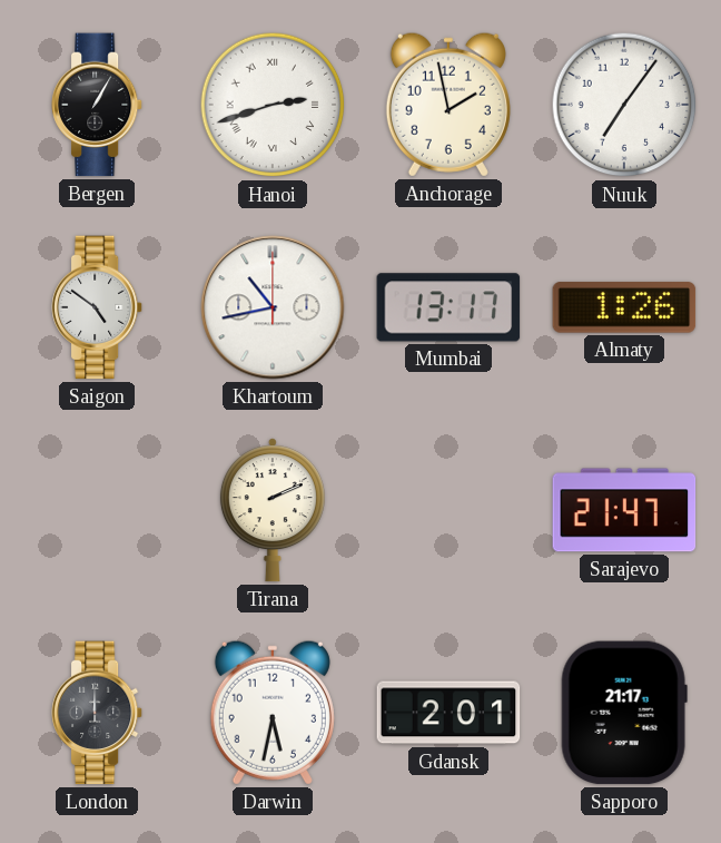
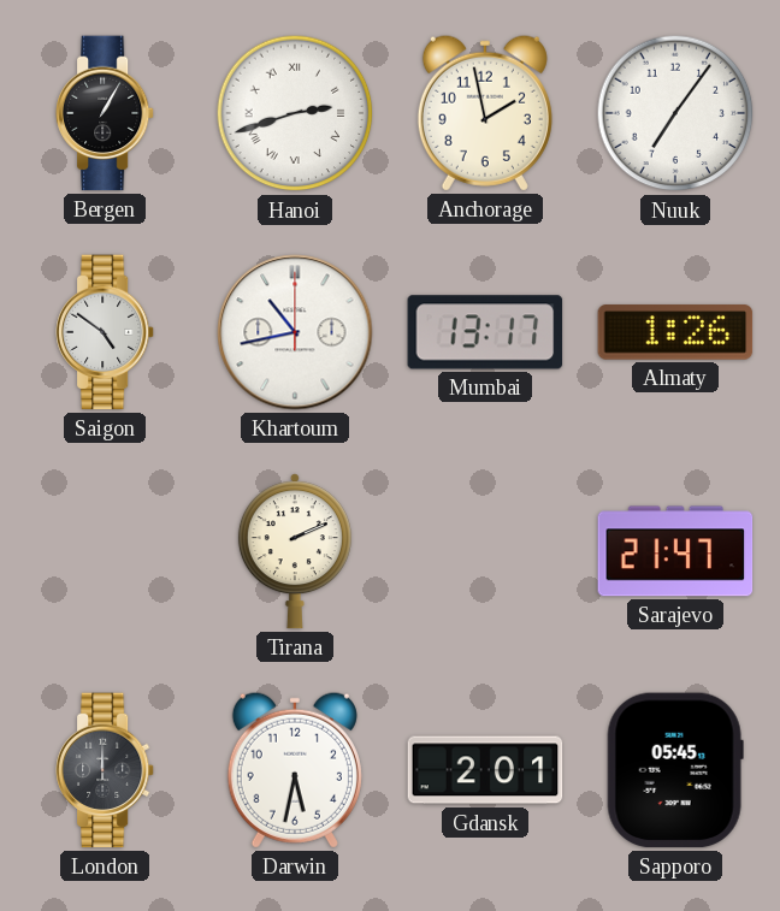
Sapporo: 21:17 -> 05:45
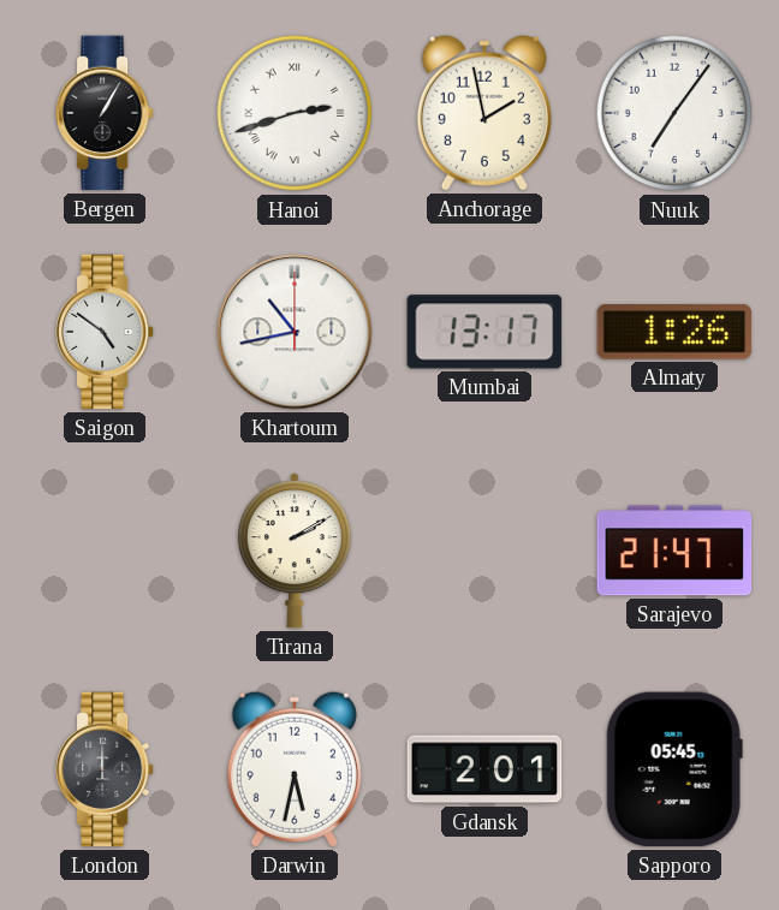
Tirana: 2:11 -> 2:10
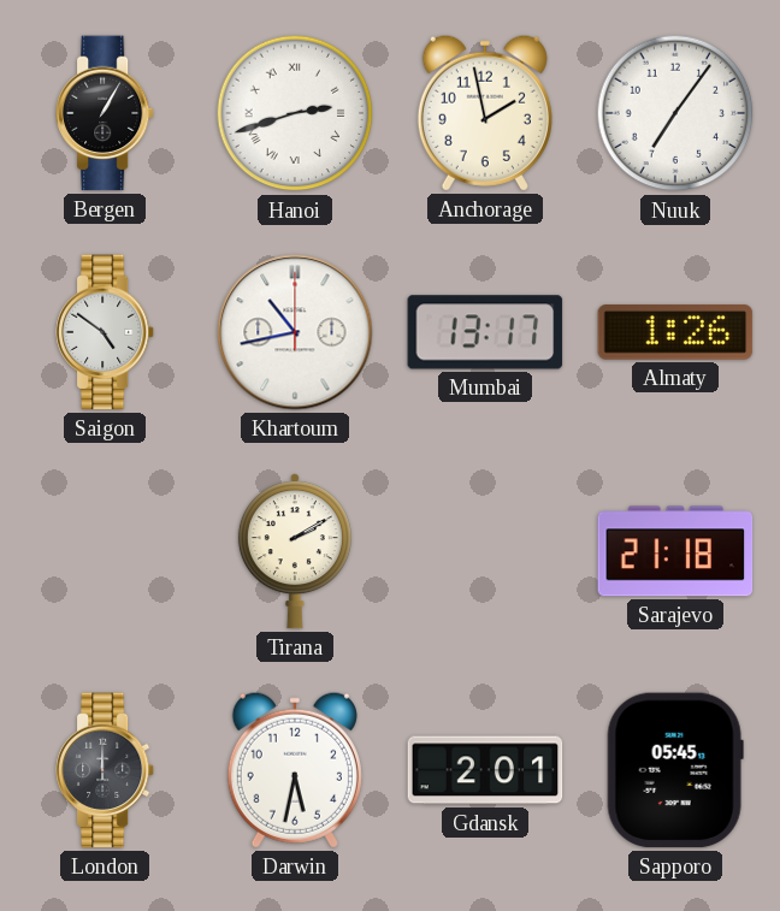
Sarajevo: 21:47 -> 21:18
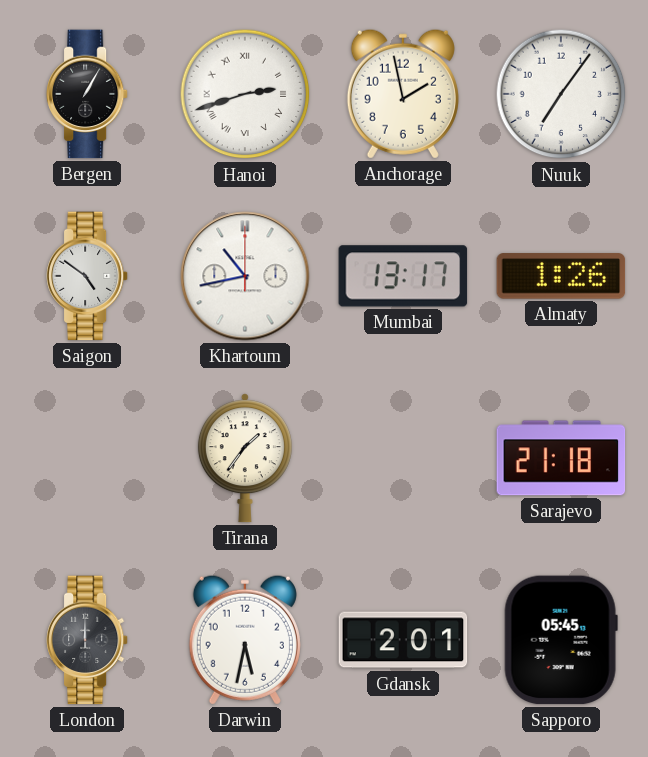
Tirana: 2:10 -> 1:36
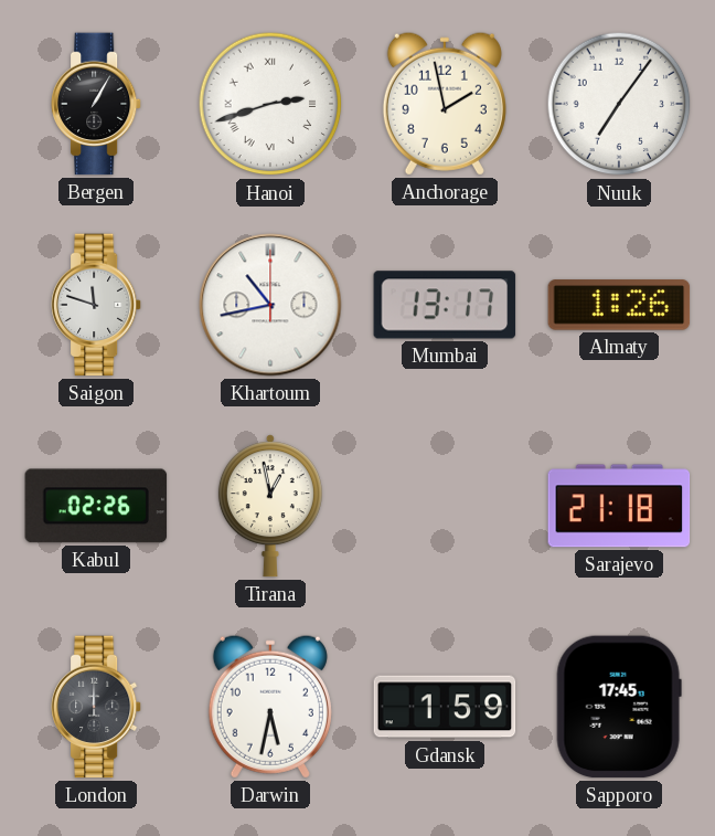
Saigon: 4:51 -> 11:48
Kabul: none -> 02:26
Tirana: 1:36 -> 12:58
Gdansk: 2:01 -> 1:59
Sapporo: 05:45 -> 17:45
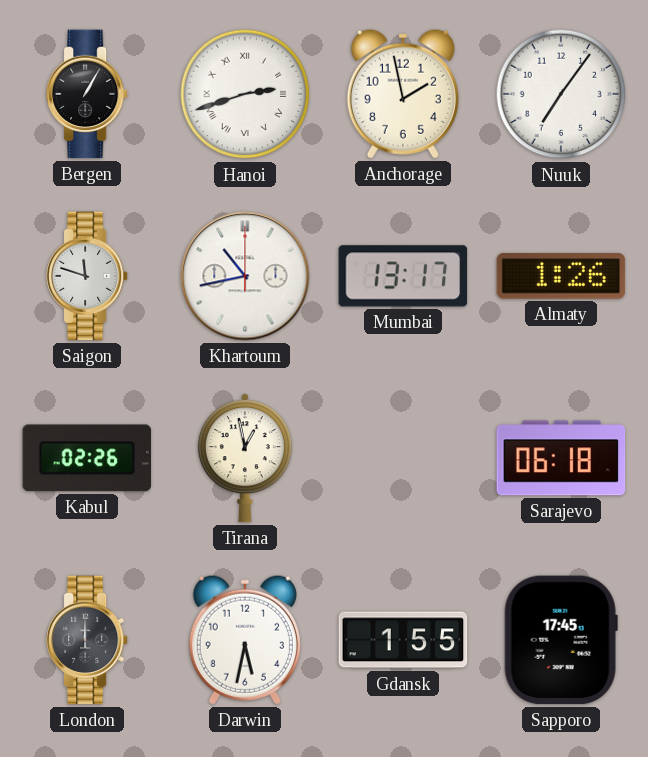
Sarajevo: 21:18 -> 06:18
Gdansk: 1:59 -> 1:55
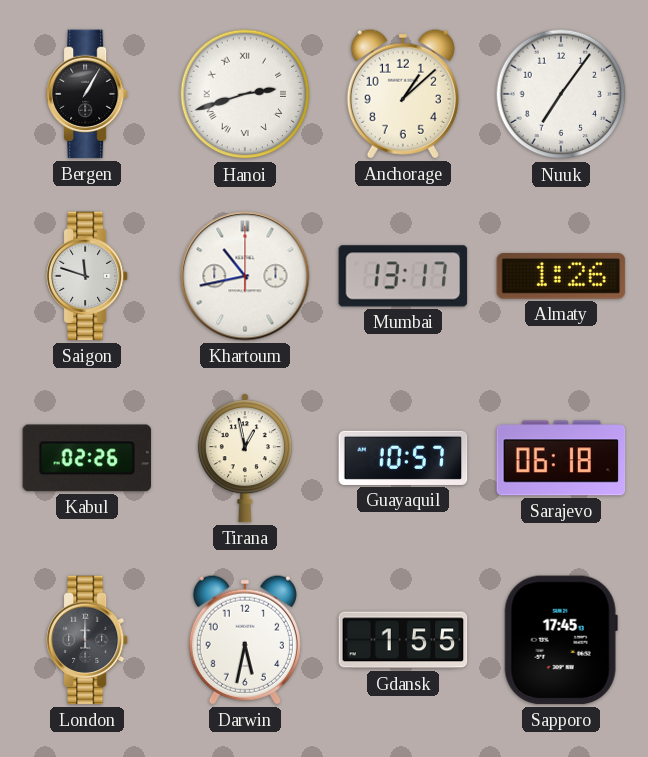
Anchorage: 1:58 -> 1:08
Guayaquil: none -> 10:57
